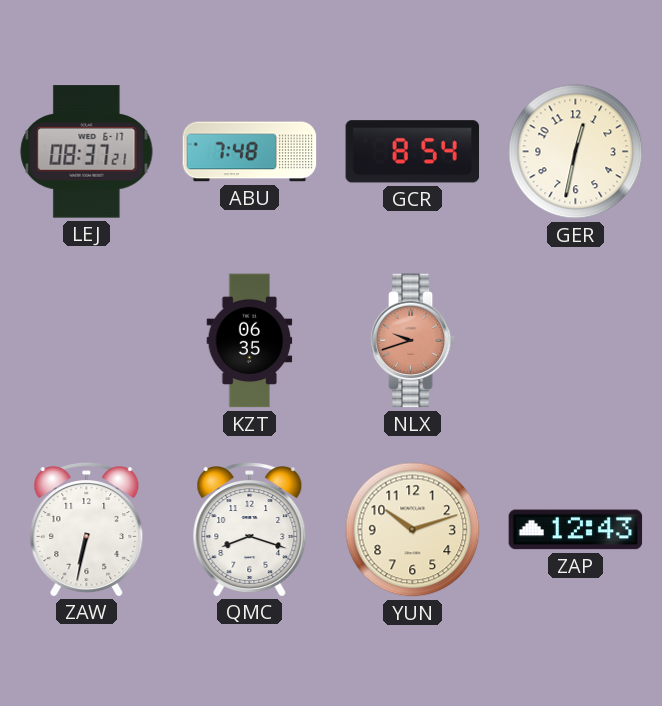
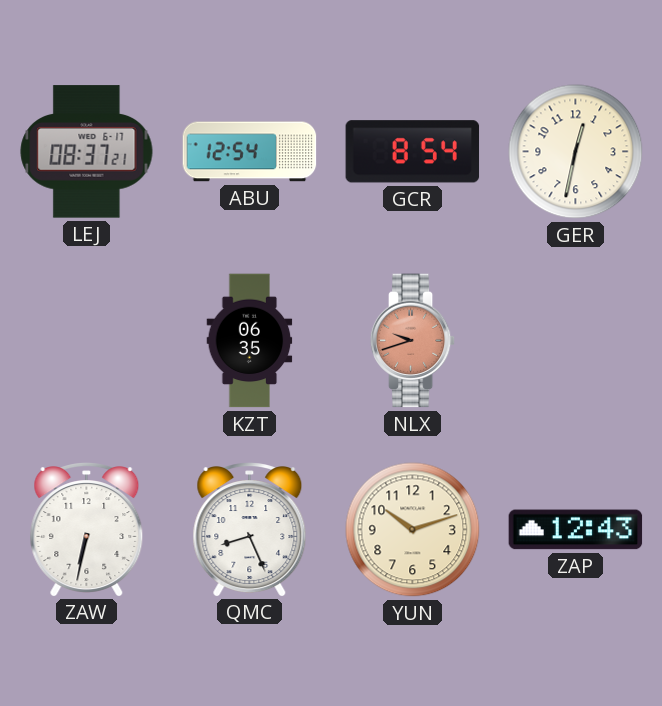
ABU: 7:48 -> 12:54
QMC: 8:18 -> 8:26
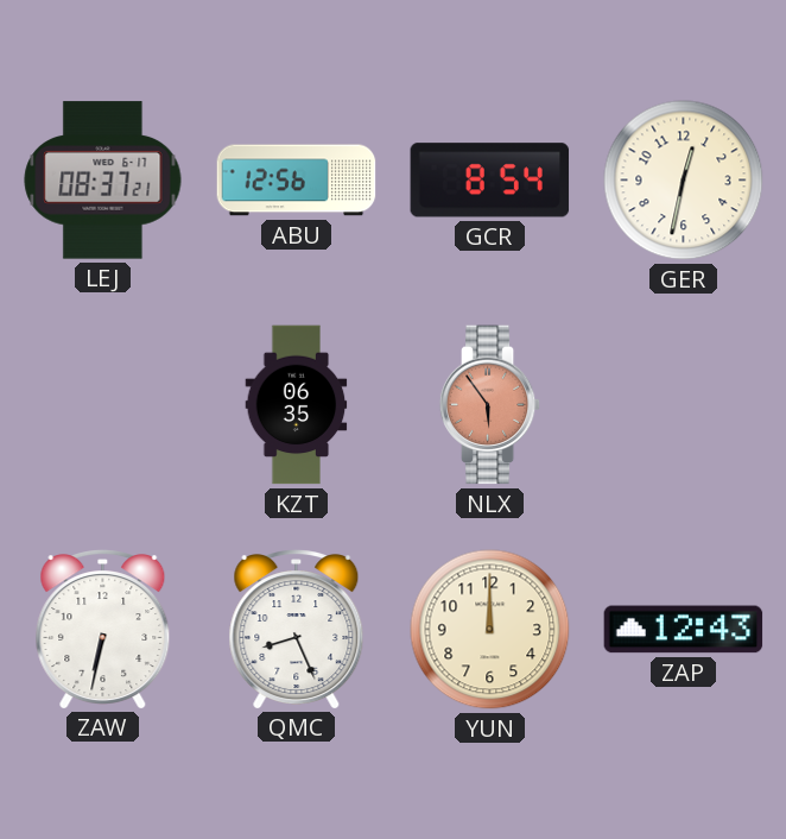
ABU: 12:54 -> 12:56
NLX: 9:42 -> 5:54
YUN: 10:12 -> 12:00
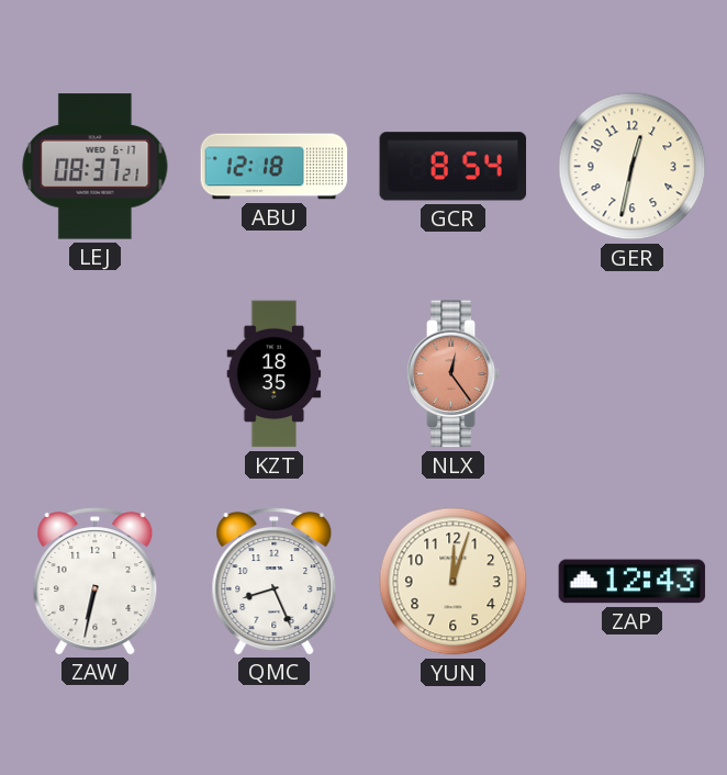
ABU: 12:56 -> 12:18
KZT: 06:35 -> 18:35
NLX: 5:54 -> 12:24
YUN: 12:00 -> 12:03
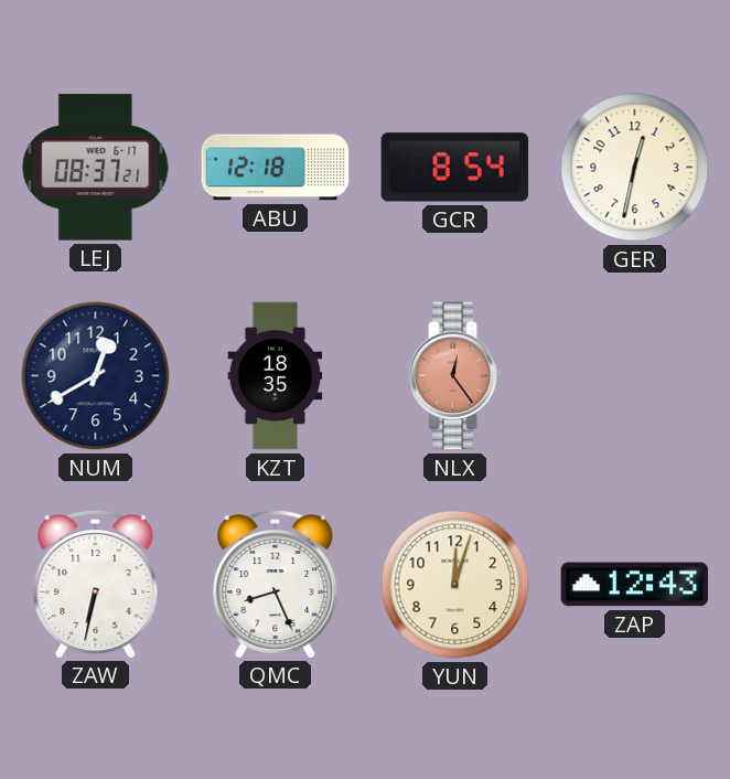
NUM: none -> 12:40
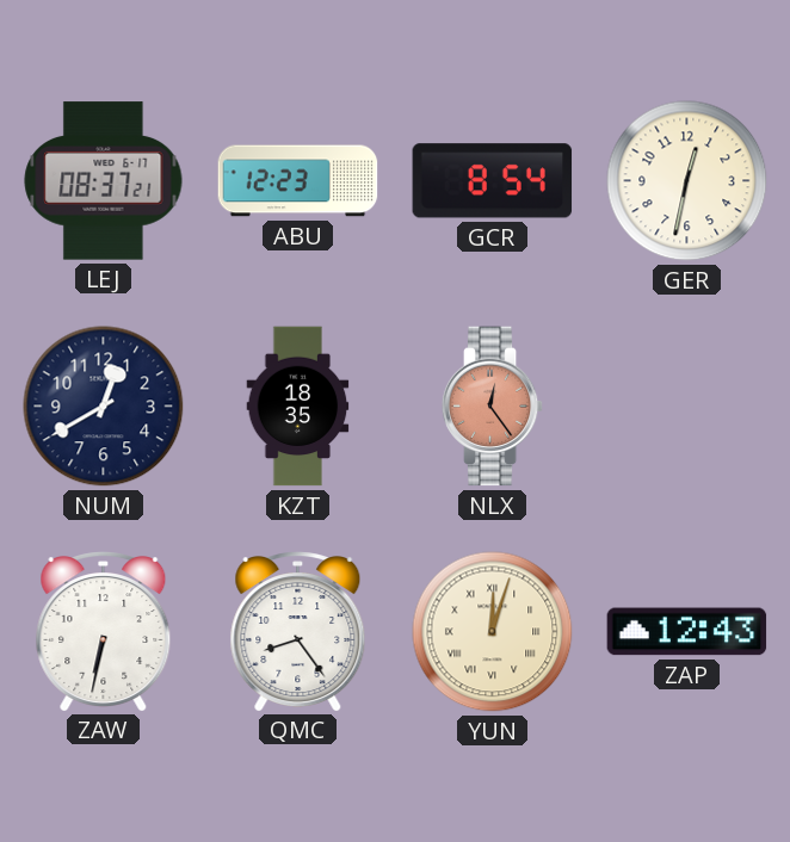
ABU: 12:18 -> 12:23
QMC: 8:26 -> 8:24
YUN numerals: Arabic -> Roman
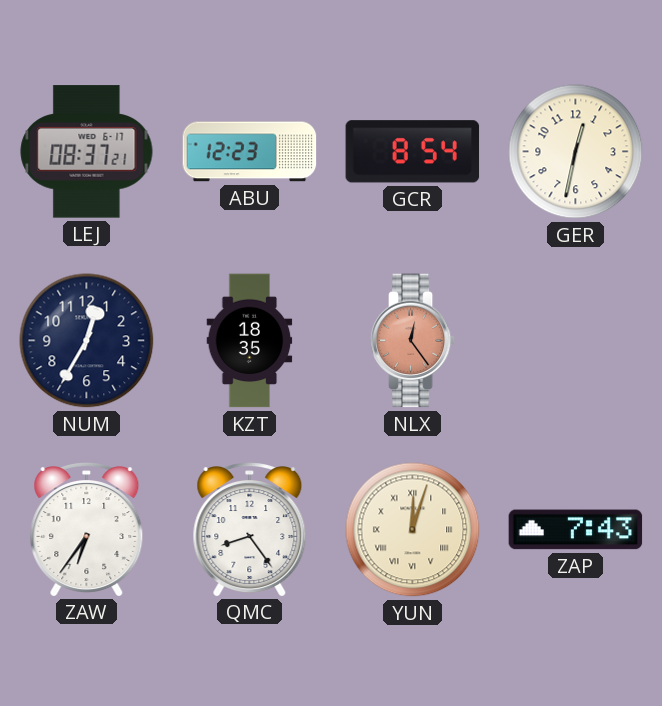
NUM: 12:40 -> 12:35
ZAW: 6:32 -> 6:36
ZAP: 12:43 -> 7:43
